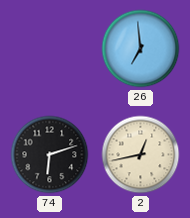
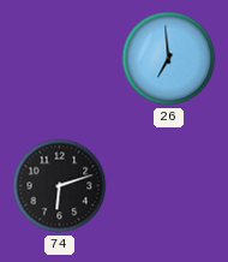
2: 12:43 -> none
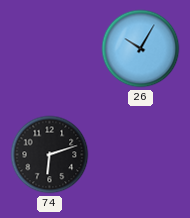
26: 6:59 -> 10:05
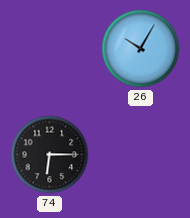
74: 6:12 -> 6:15
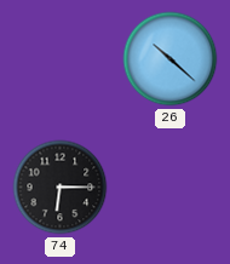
26: 10:05 -> 10:22
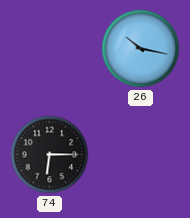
26: 10:22 -> 10:17
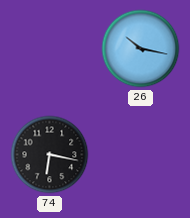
74: 6:15 -> 6:17
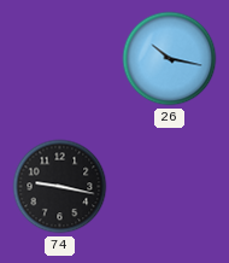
74: 6:17 -> 9:17
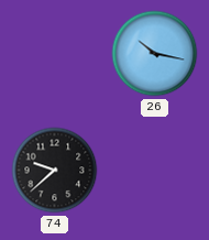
74: 9:17 -> 9:38
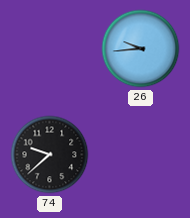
26: 10:17 -> 9:44
